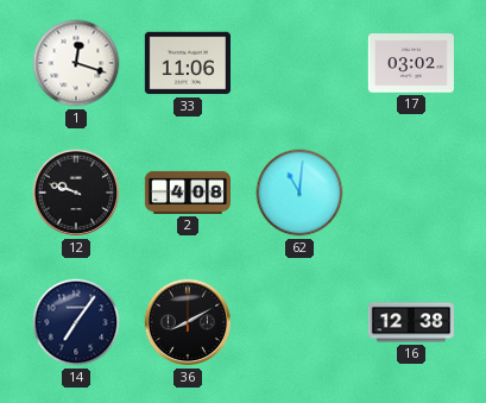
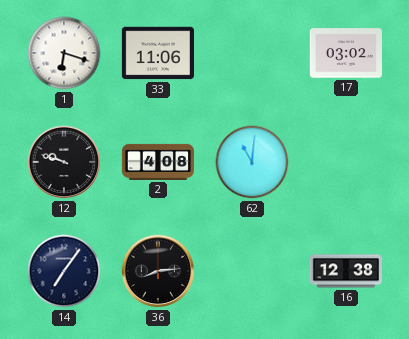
1: 12:18 -> 6:18
36: 8:10 -> 8:14
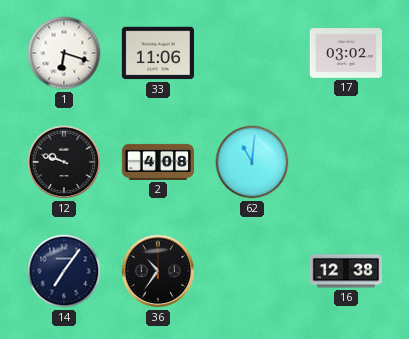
36: 8:14 -> 10:36
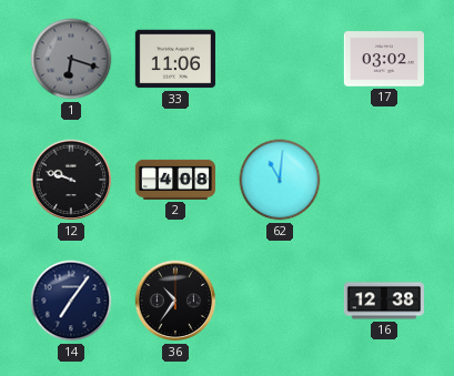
1 dial: white -> grey
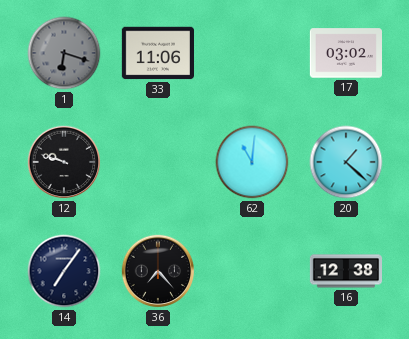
2: 4:08 -> none
20: none -> 1:22
36: 10:36 -> 7:23
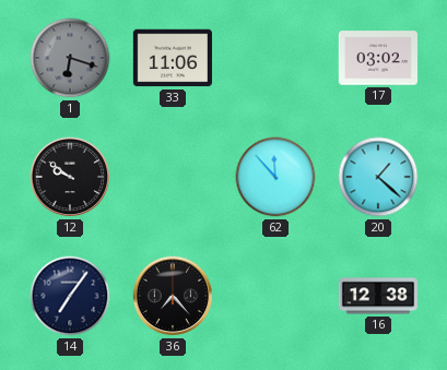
12: 9:48 -> 9:51
62: 11:01 -> 11:53
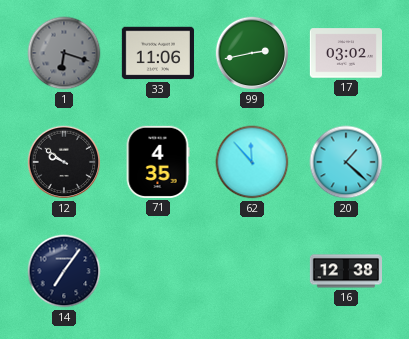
99: none -> 2:43
71: none -> 4:35
36: 7:23 -> none
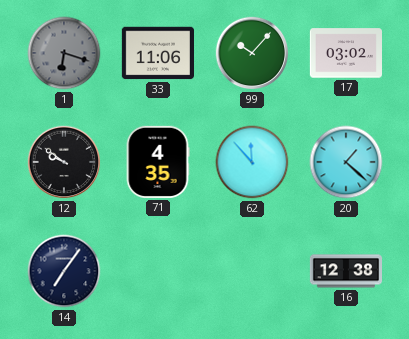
99: 2:43 -> 10:07
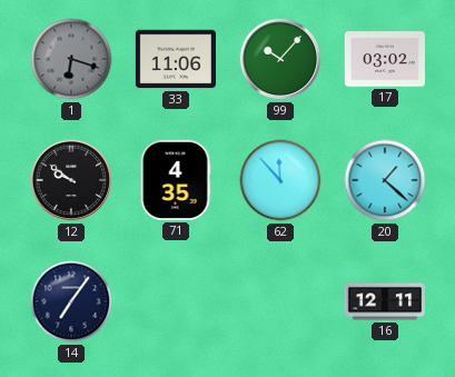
16: 12:38 -> 12:11
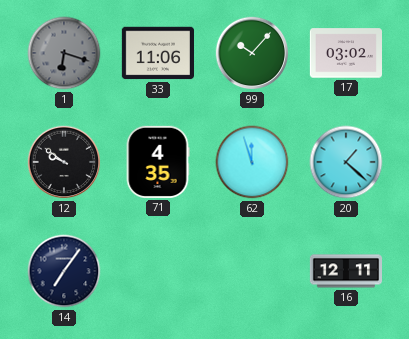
62: 11:53 -> 11:57
